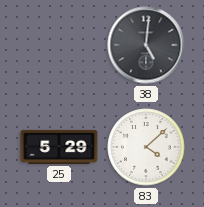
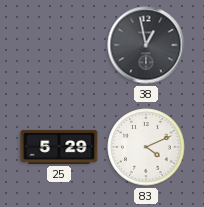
38: 5:01 -> 12:58
83: 4:08 -> 4:11
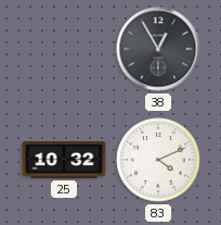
38: 12:58 -> 12:55
25: 5:29 -> 10:32
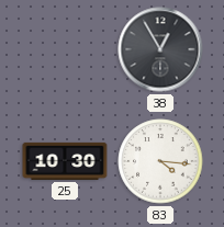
25: 10:32 -> 10:30
83: 4:11 -> 4:16
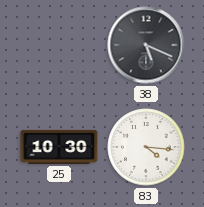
38: 12:55 -> 5:19
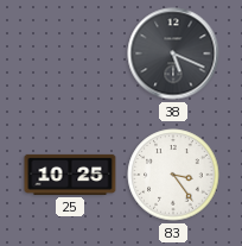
25: 10:30 -> 10:25
83: 4:16 -> 3:24
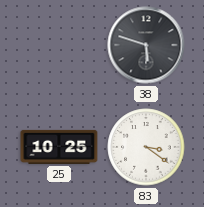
38: 5:19 -> 5:48
83: 3:24 -> 3:21
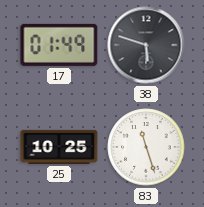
17: none -> 01:49
83: 3:21 -> 11:27
